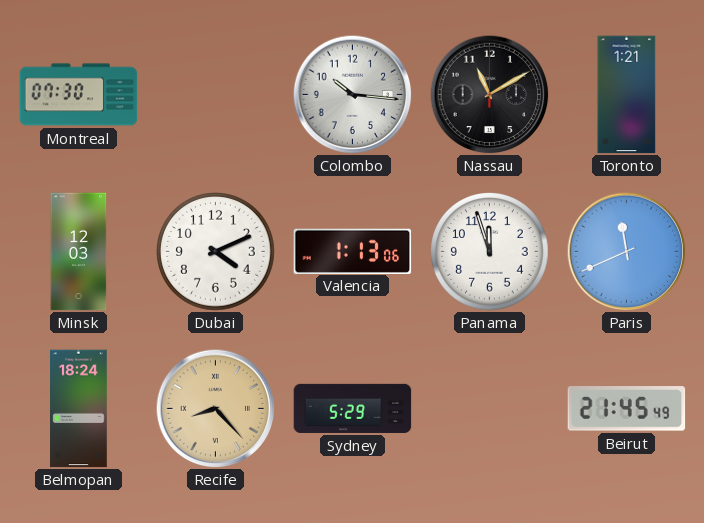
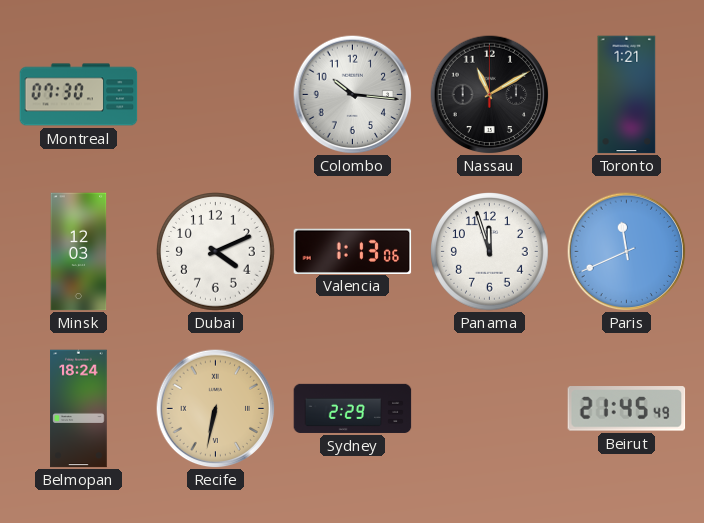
Recife: 8:23 -> 6:32
Sydney: 5:29 -> 2:29
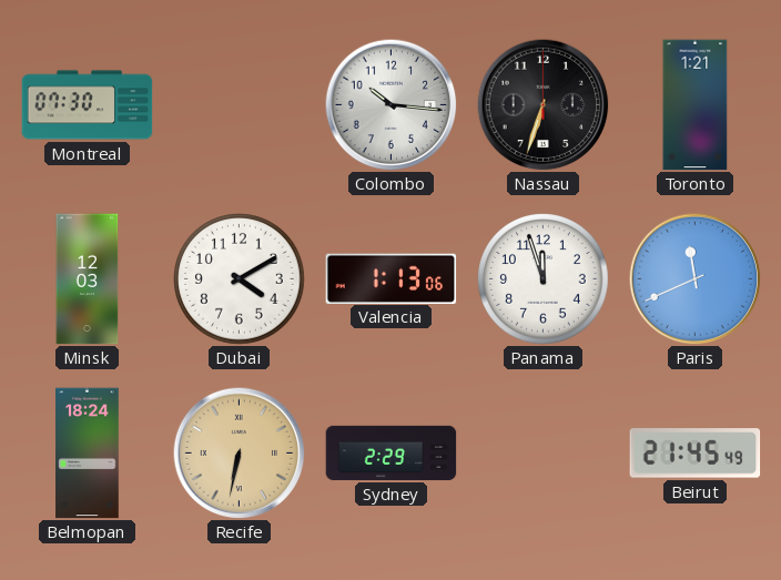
Nassau: 11:10 -> 6:33
Dubai: 4:11 -> 4:10
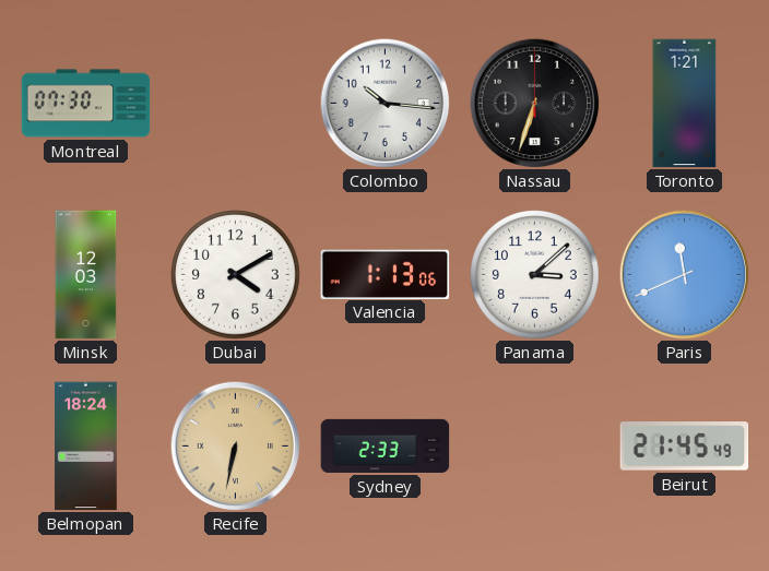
Panama: 11:57 -> 3:08
Sydney: 2:29 -> 2:33
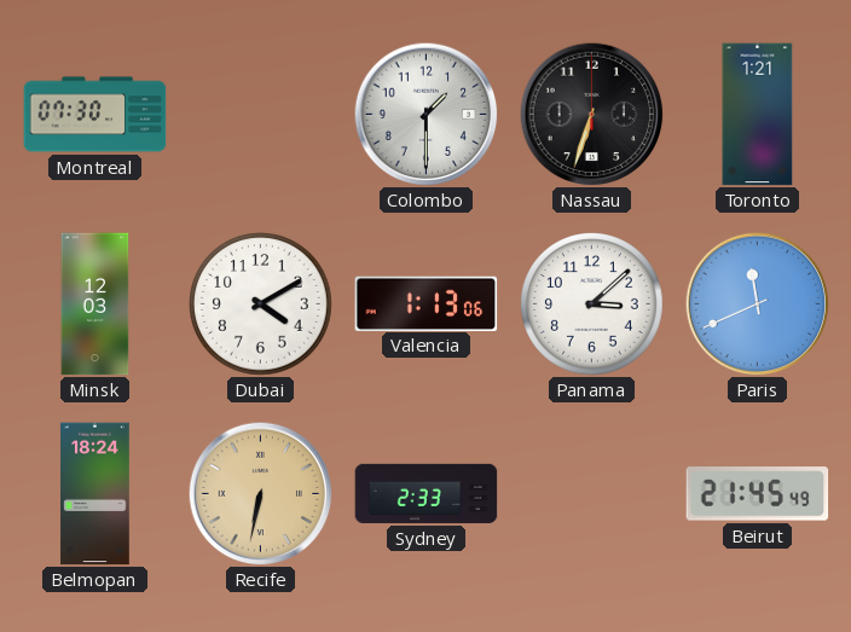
Colombo: 10:16 -> 1:30
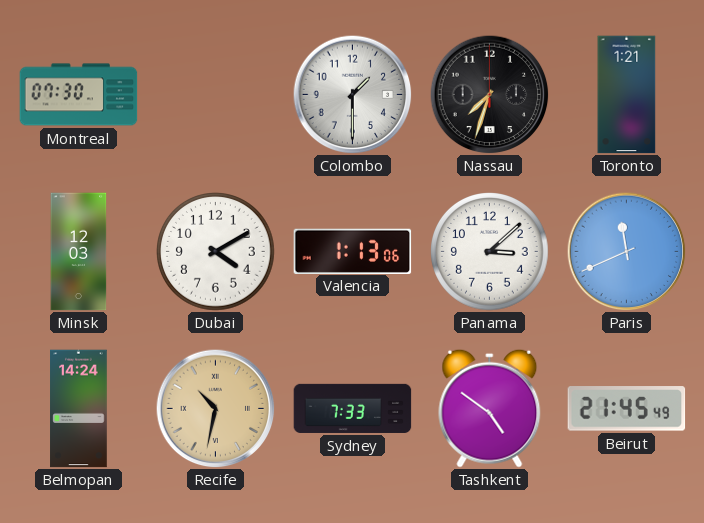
Nassau: 6:33 -> 7:33
Belmopan: 18:24 -> 14:24
Recife: 6:32 -> 10:32
Sydney: 2:33 -> 7:33
Tashkent: none -> 4:51
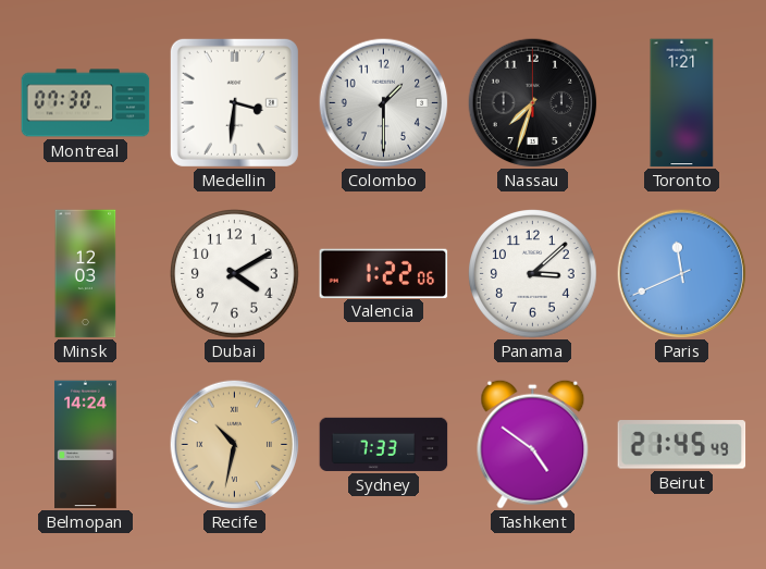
Medellin: none -> 3:31
Valencia: 1:13 -> 1:22
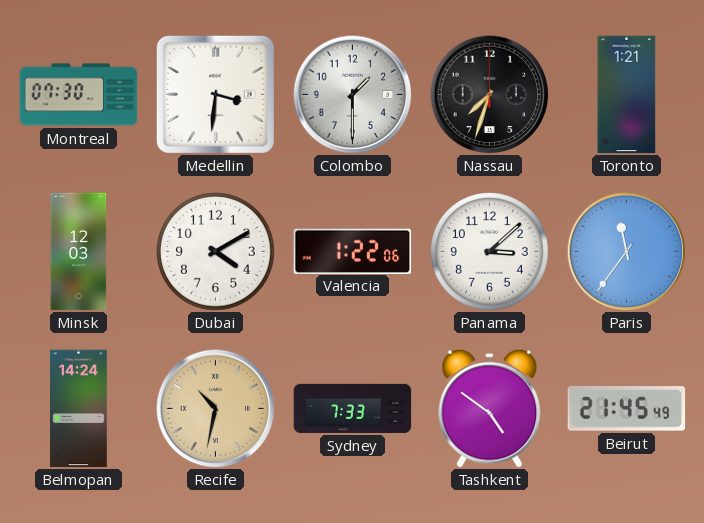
Paris: 11:41 -> 11:36
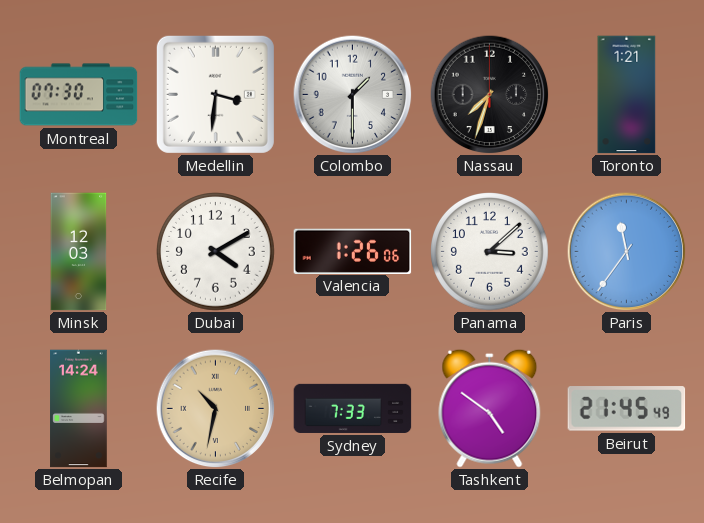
Valencia: 1:22 -> 1:26
